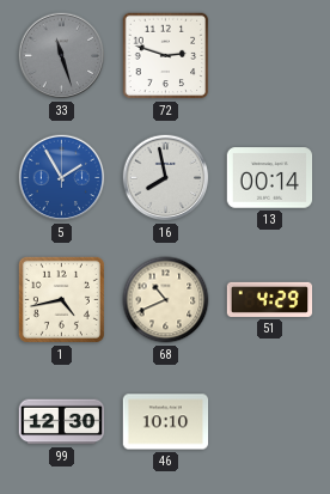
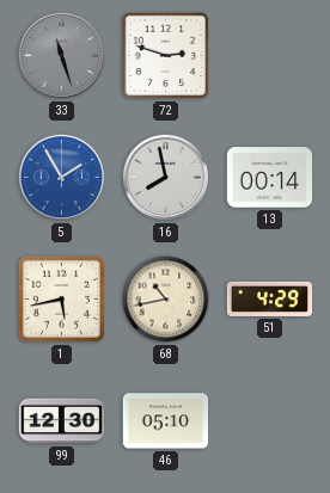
1: 4:43 -> 5:43
68: 10:41 -> 10:43
46: 10:10 -> 05:10
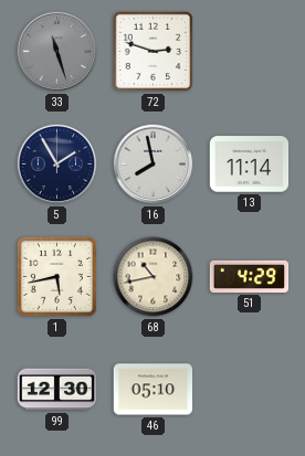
5 dial: blue -> navy
13: 00:14 -> 11:14
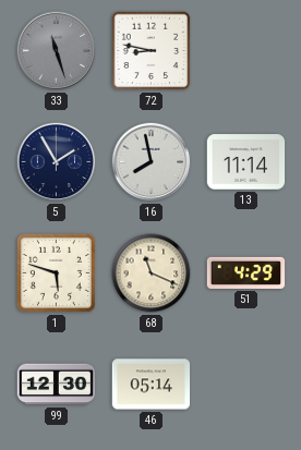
72: 2:48 -> 8:47
1: 5:43 -> 5:48
68: 10:43 -> 11:19
46: 05:10 -> 05:14
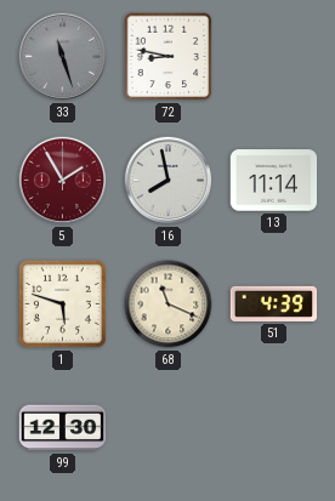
5 dial: navy -> burgundy
51: 4:29 -> 4:39
46: 05:14 -> none
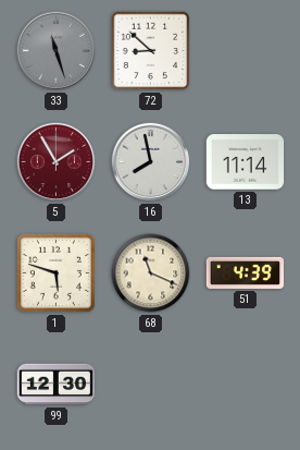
72: 8:47 -> 8:52
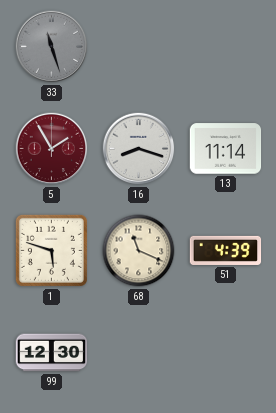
72: 8:52 -> none
16: 7:58 -> 8:18
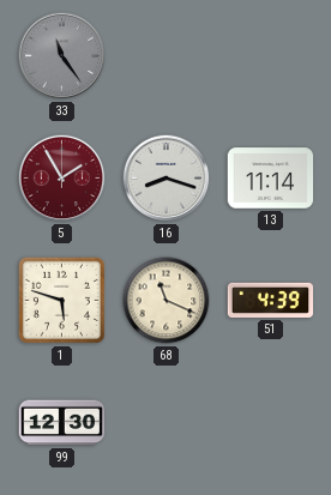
33: 11:27 -> 11:24
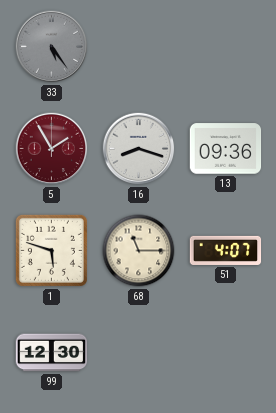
33: 11:24 -> 5:24
13: 11:14 -> 09:36
68: 11:19 -> 11:15
51: 4:39 -> 4:07
